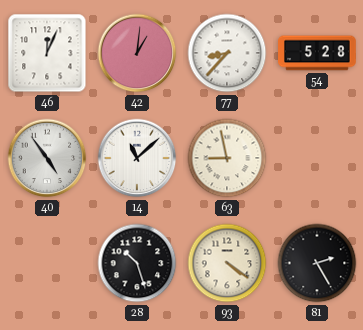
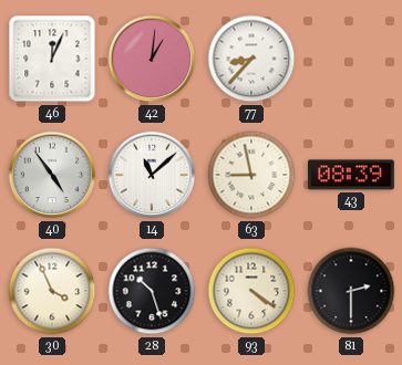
54: 5:28 -> none
43: none -> 08:39
30: none -> 3:56
81: 2:25 -> 2:30
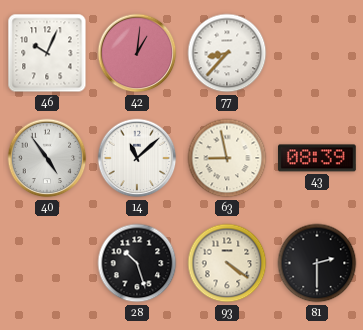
46: 12:04 -> 10:04
30: 3:56 -> none
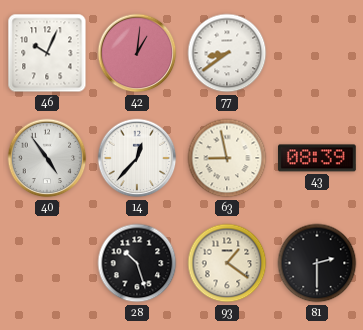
77: 8:37 -> 8:39
14: 11:08 -> 12:37
93: 4:21 -> 1:21
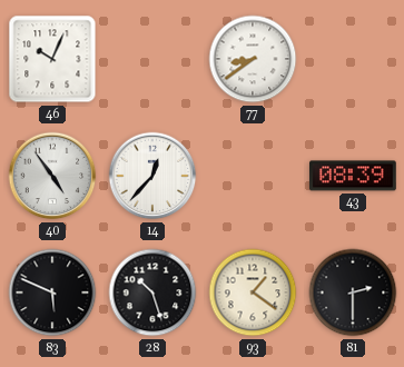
42: 1:01 -> none
63: 8:58 -> none
83: none -> 5:49
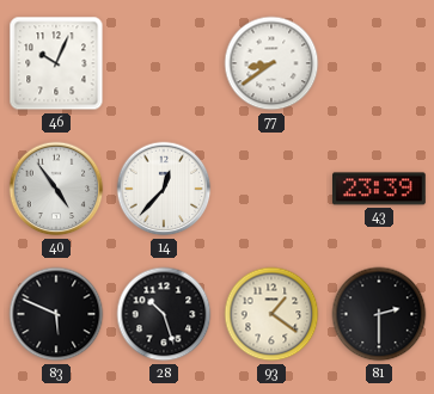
43: 08:39 -> 23:39
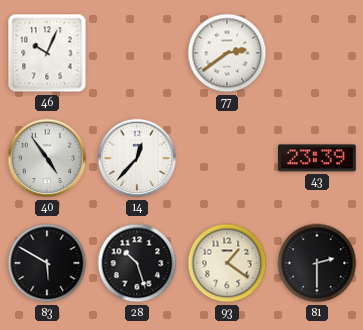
77: 8:39 -> 2:39
83: 5:49 -> 5:50
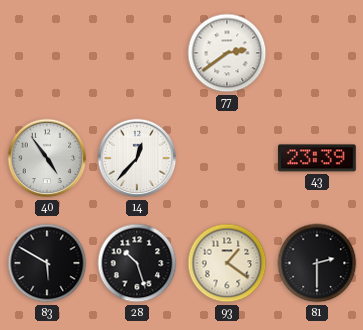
46: 10:04 -> none
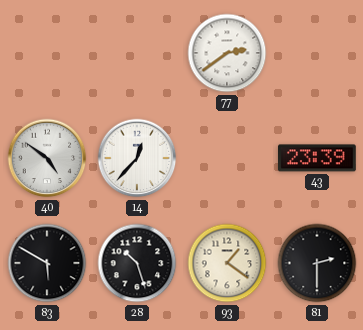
40: 4:54 -> 4:51
